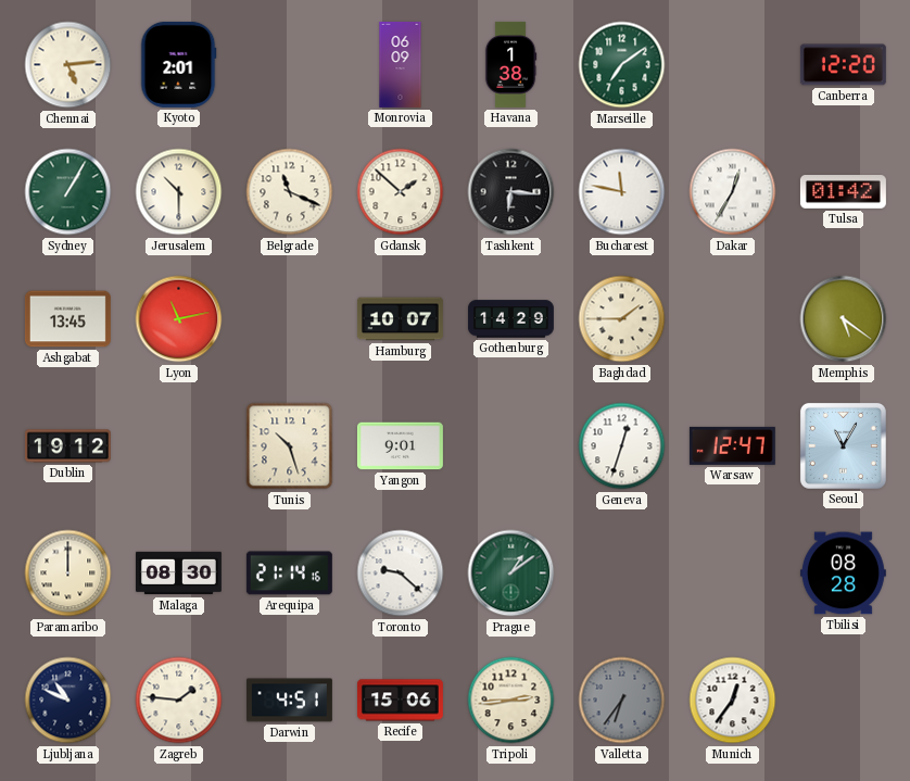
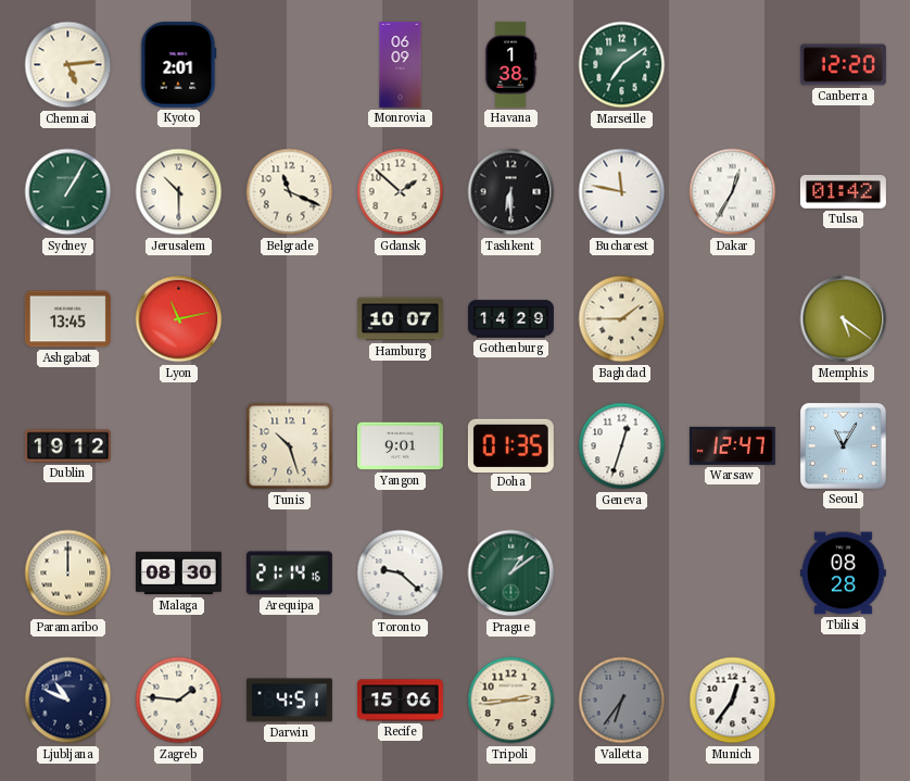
Tashkent: 6:16 -> 6:30
Doha: none -> 01:35
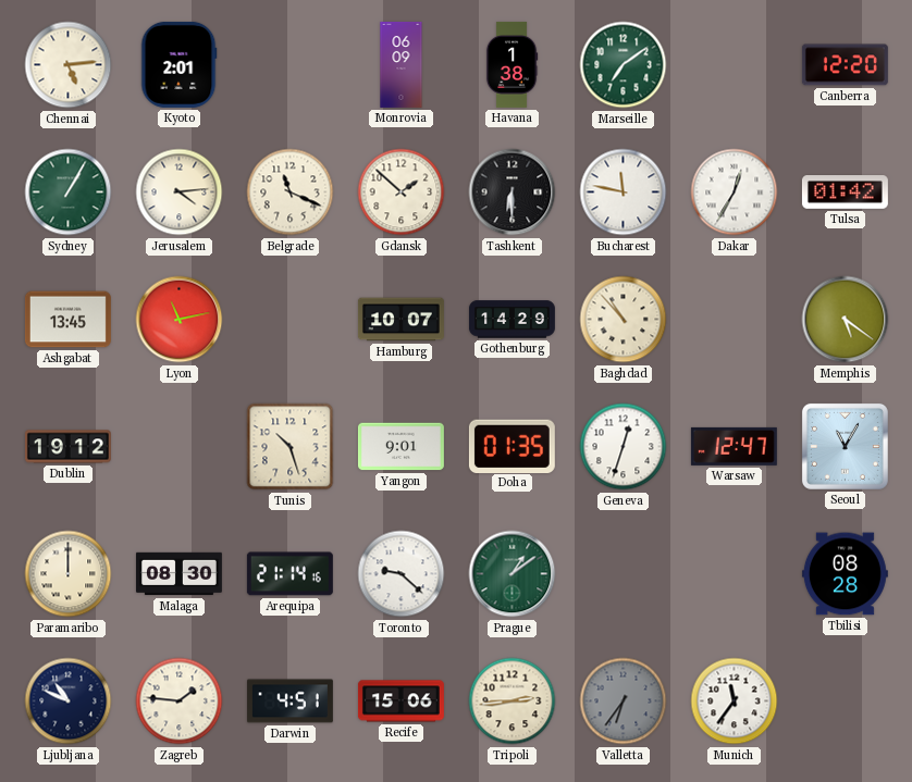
Jerusalem: 10:30 -> 4:14
Baghdad: 1:45 -> 10:53
Munich: 12:36 -> 11:36
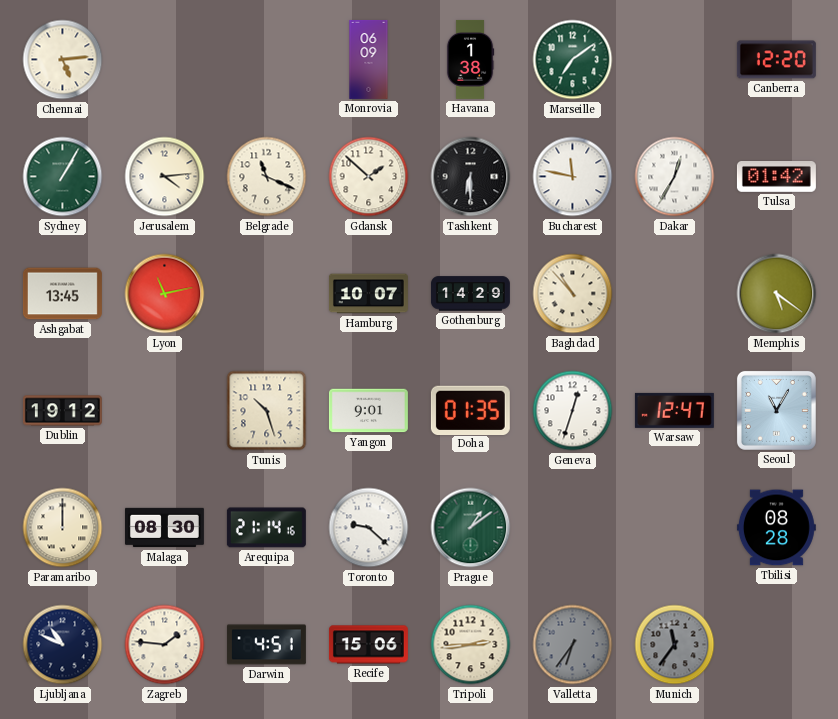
Kyoto: 2:01 -> none
Munich dial: white -> grey
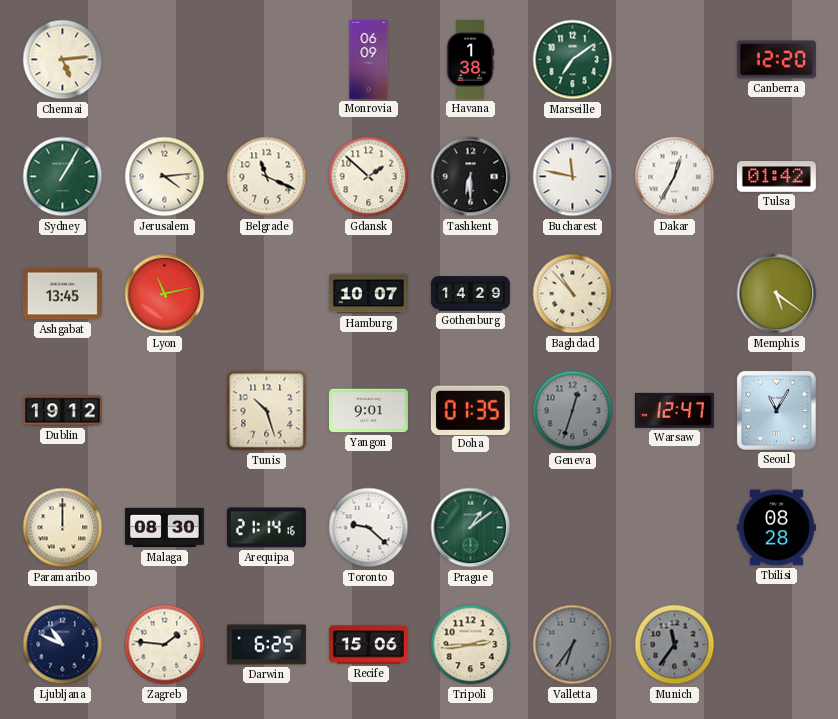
Geneva dial: white -> grey
Darwin: 4:51 -> 6:25
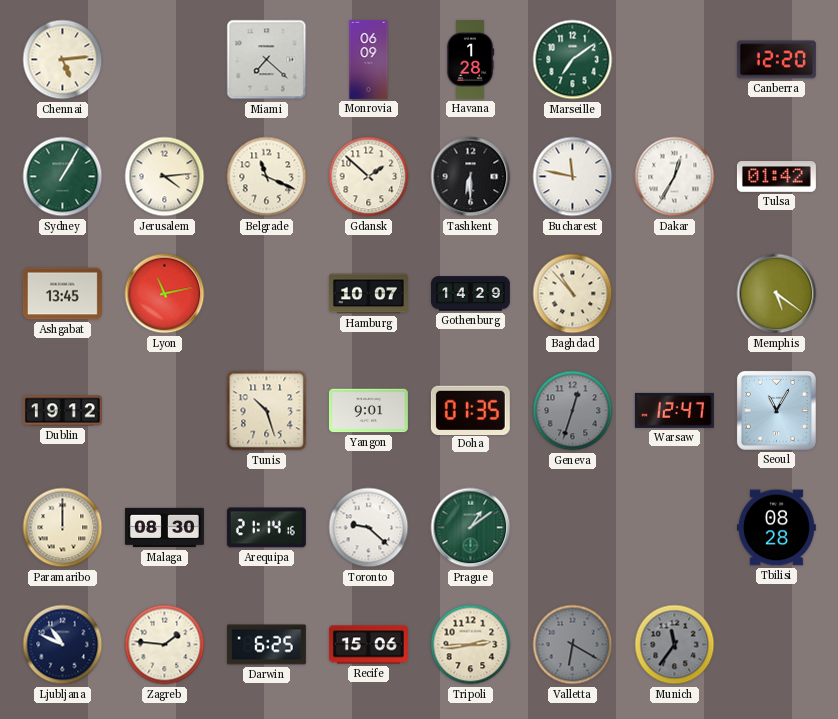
Miami: none -> 7:22
Havana: 1:38 -> 1:28
Valletta: 6:36 -> 6:20
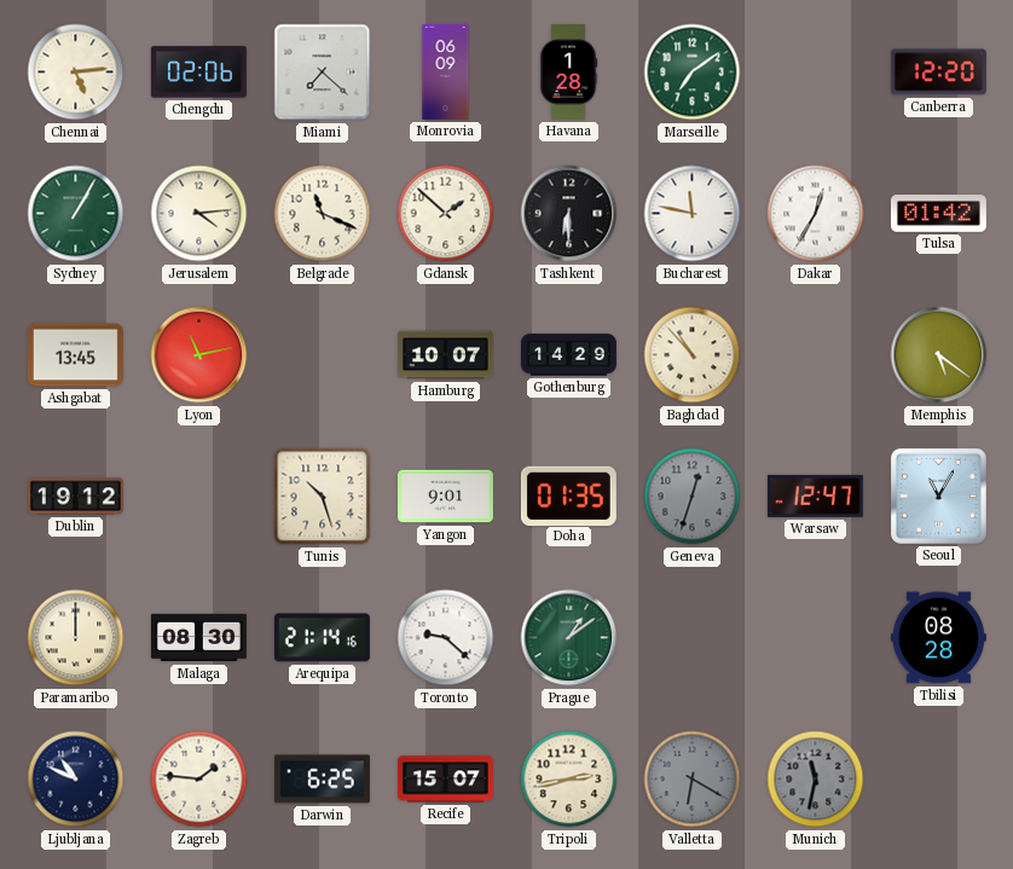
Chengdu: none -> 02:06
Recife: 15:06 -> 15:07
Tripoli: 2:44 -> 2:43
Munich: 11:36 -> 11:32
